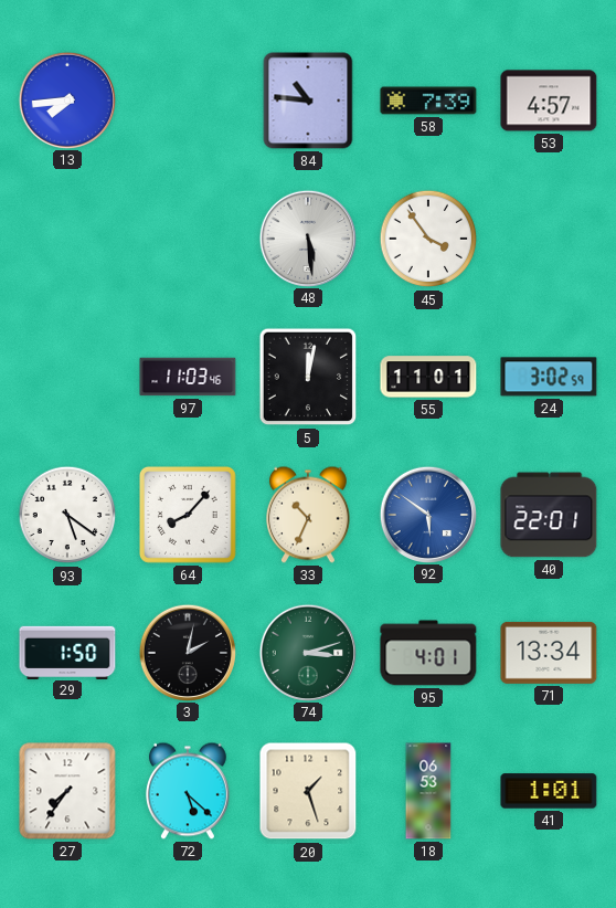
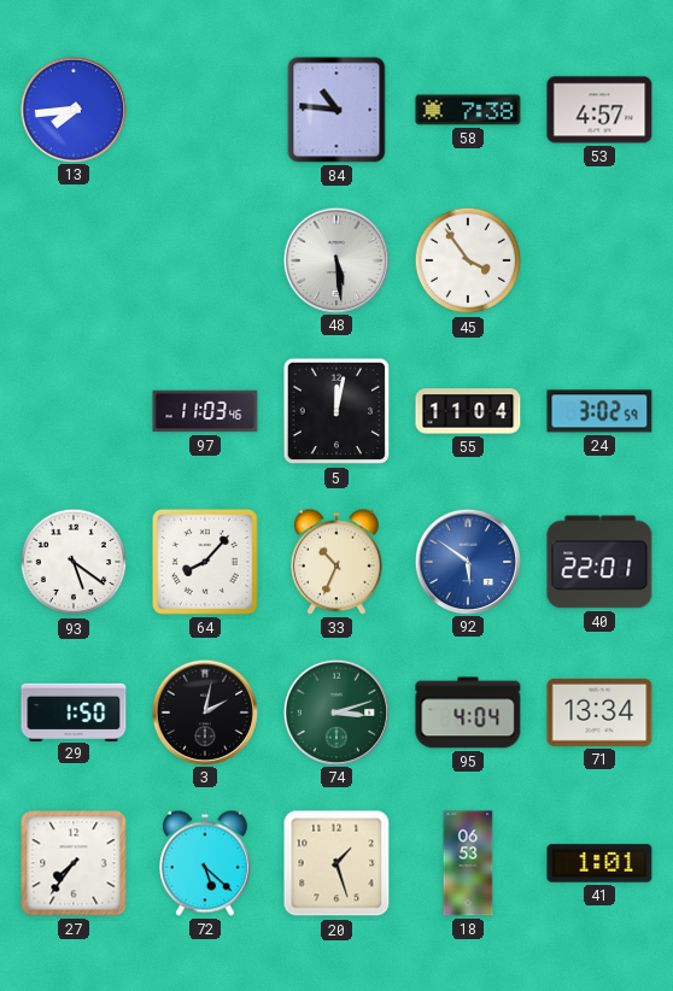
58: 7:39 -> 7:38
55: 11:01 -> 11:04
95: 4:01 -> 4:04
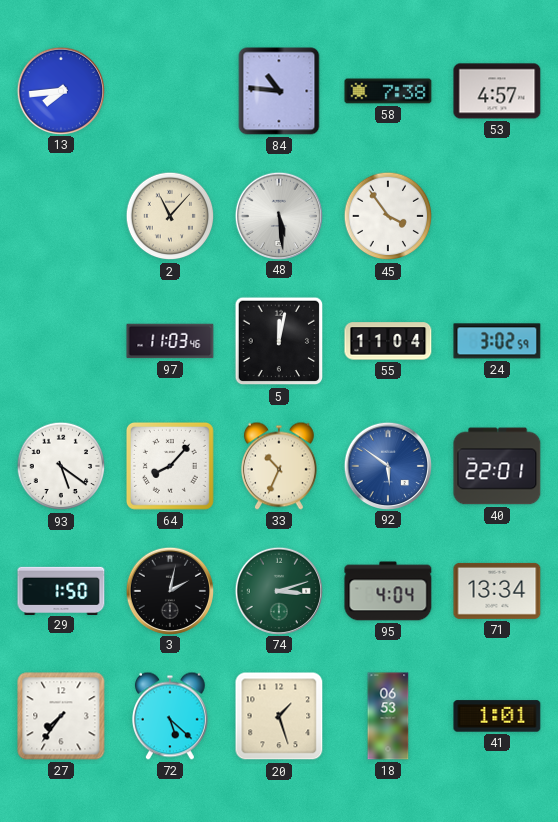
2: none -> 11:07
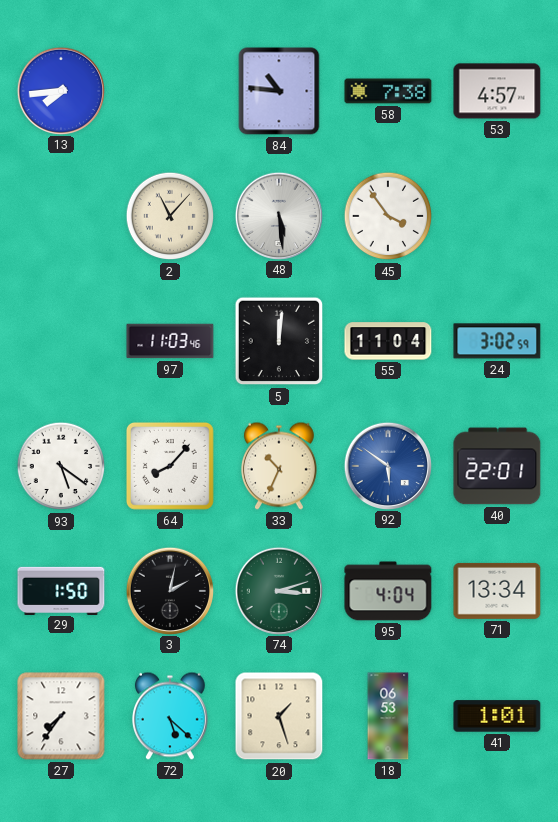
5: 12:02 -> 12:01
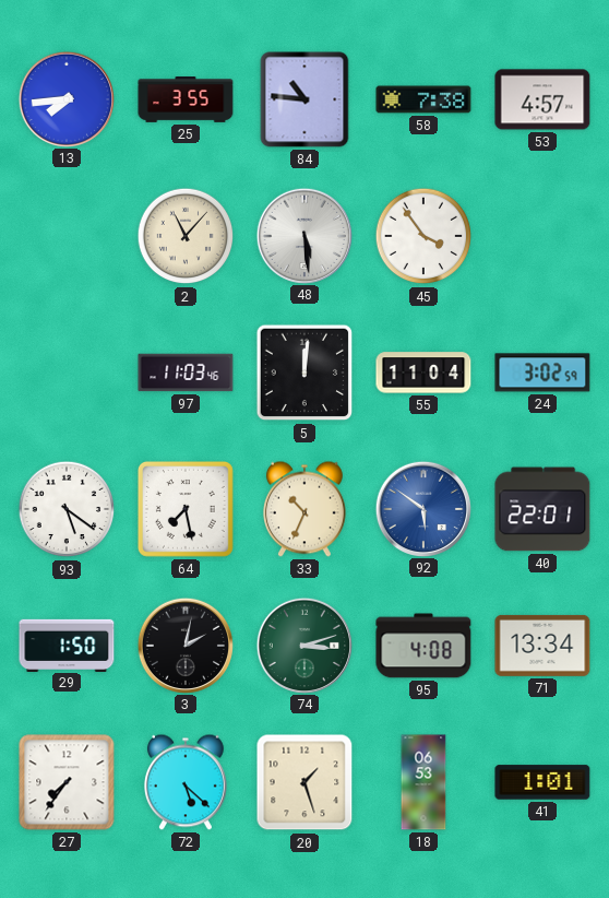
25: none -> 3:55
64: 8:07 -> 7:28
95: 4:04 -> 4:08
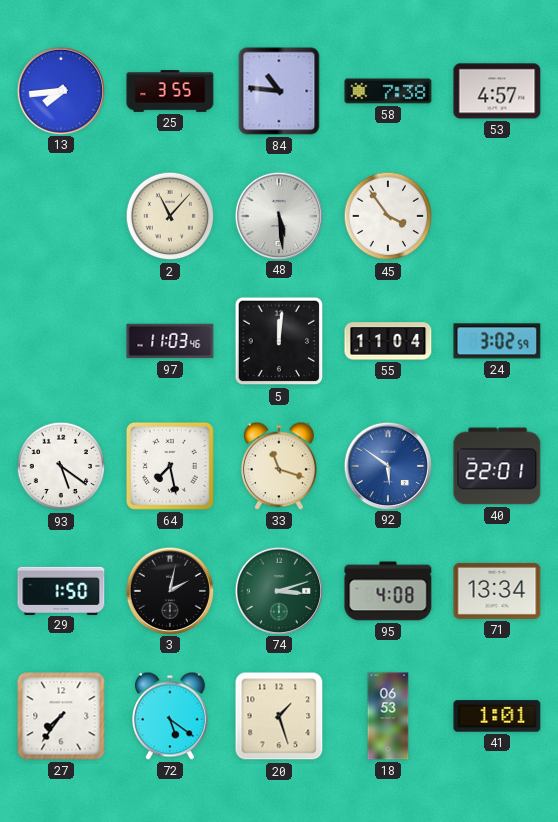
33: 10:34 -> 11:18
72: 5:22 -> 5:21
